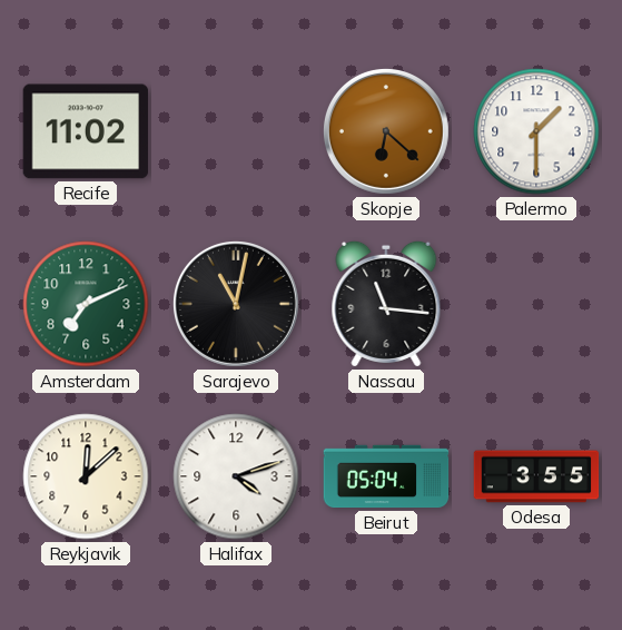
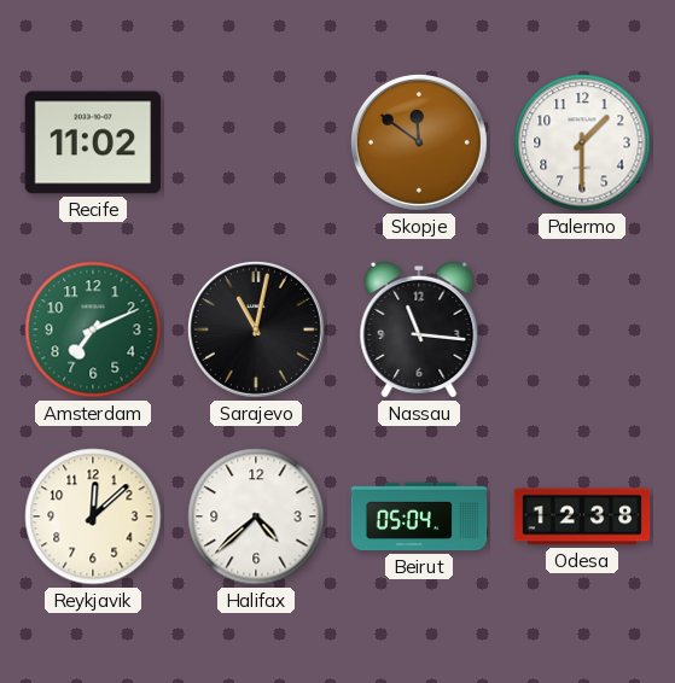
Skopje: 6:22 -> 11:51
Halifax: 4:12 -> 4:38
Odesa: 3:55 -> 12:38
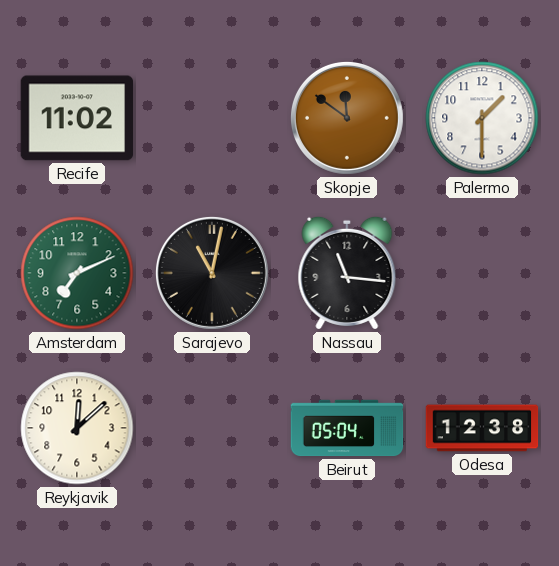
Halifax: 4:38 -> none
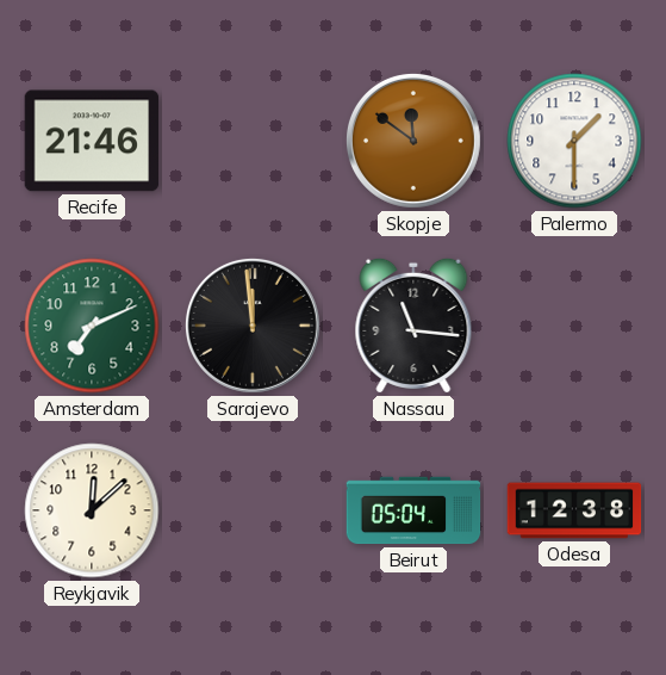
Recife: 11:02 -> 21:46
Sarajevo: 11:02 -> 11:59
